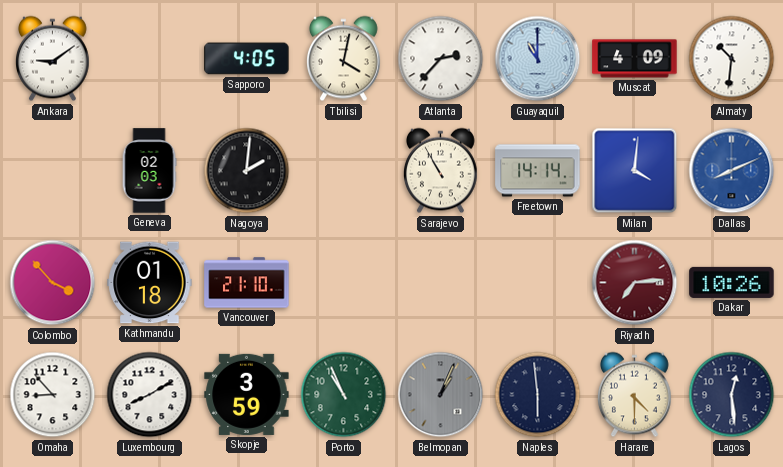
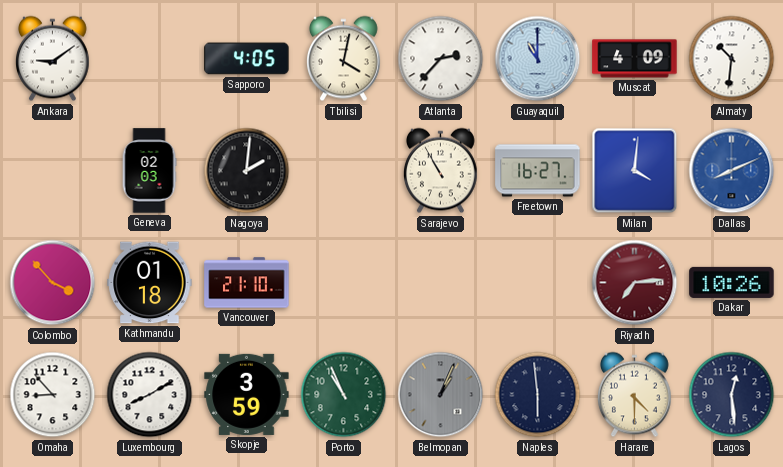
Freetown: 14:14 -> 16:27
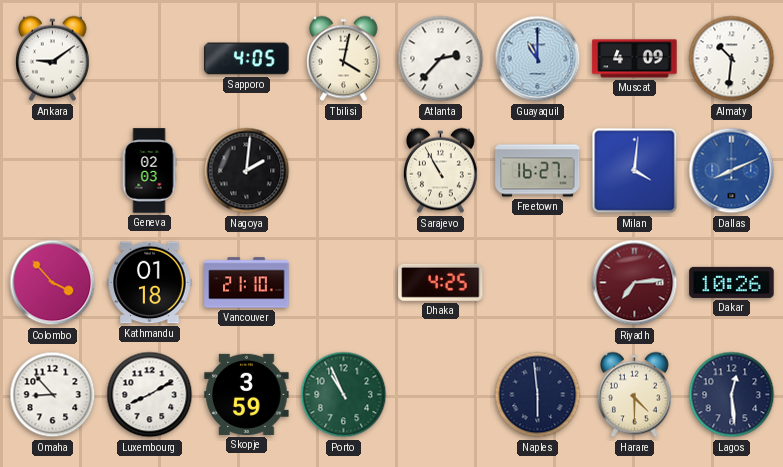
Dhaka: none -> 4:25
Belmopan: 1:04 -> none
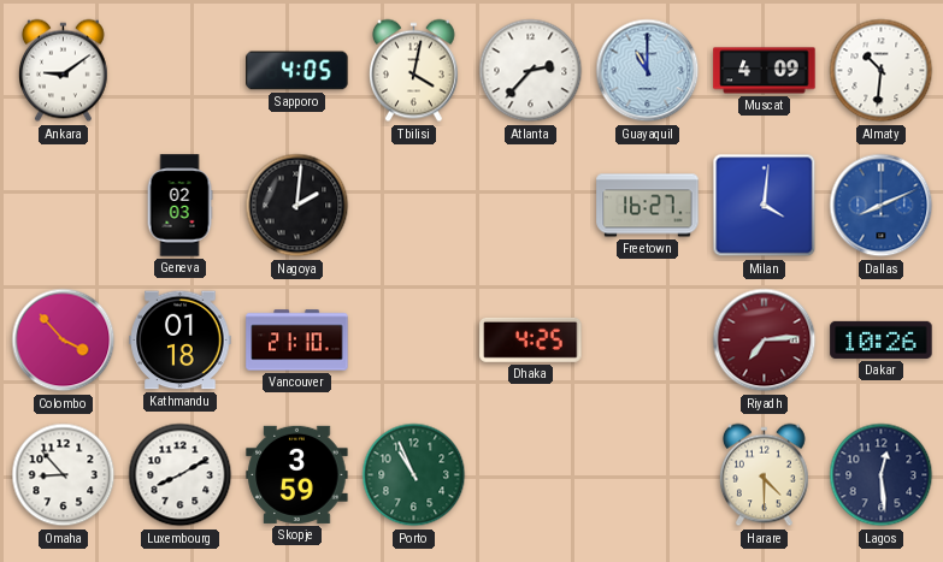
Sarajevo: 10:55 -> none
Naples: 5:59 -> none
